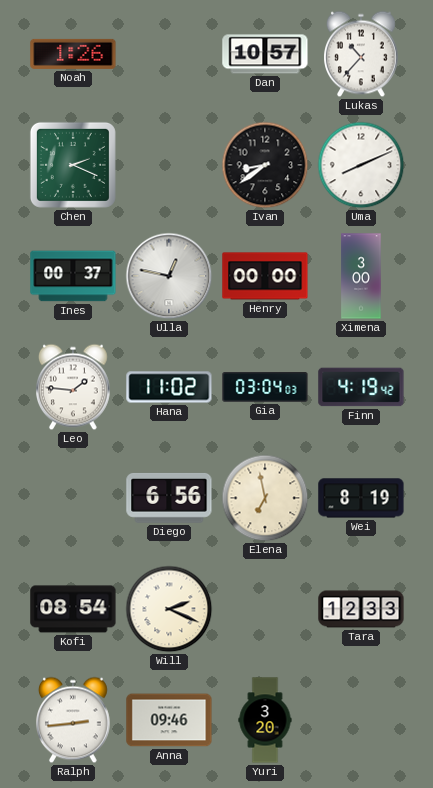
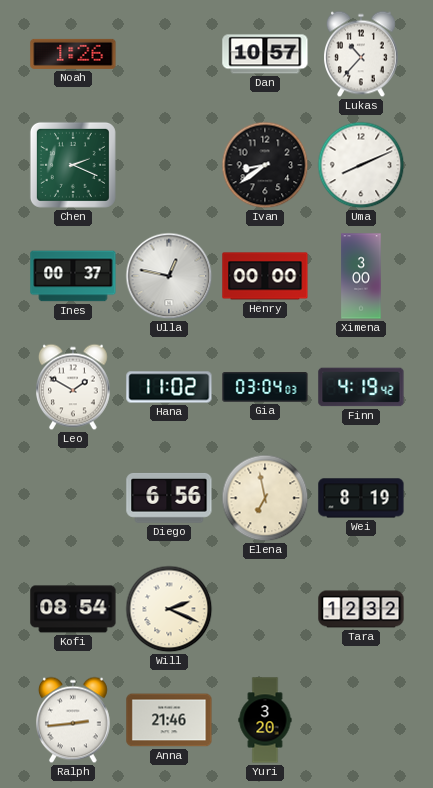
Leo: 1:46 -> 1:50
Tara: 12:33 -> 12:32
Anna: 09:46 -> 21:46
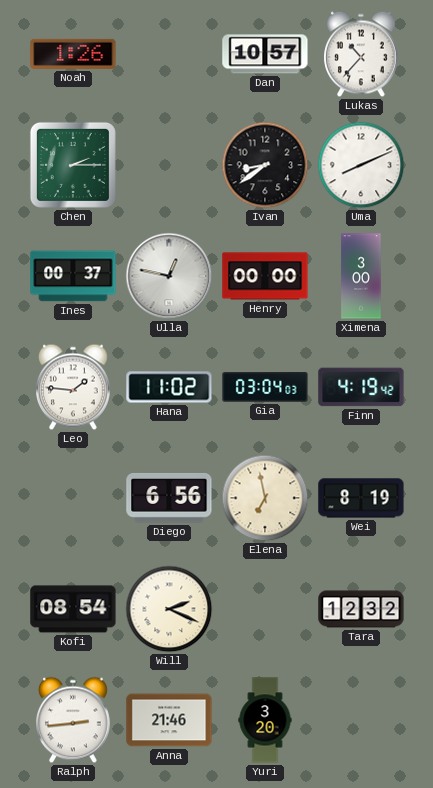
Chen: 2:19 -> 2:15
Leo: 1:50 -> 1:46
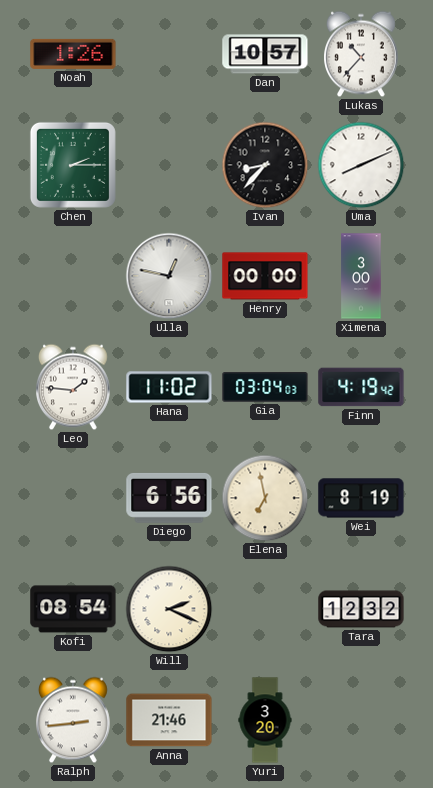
Ivan: 8:39 -> 8:37
Ines: 00:37 -> none
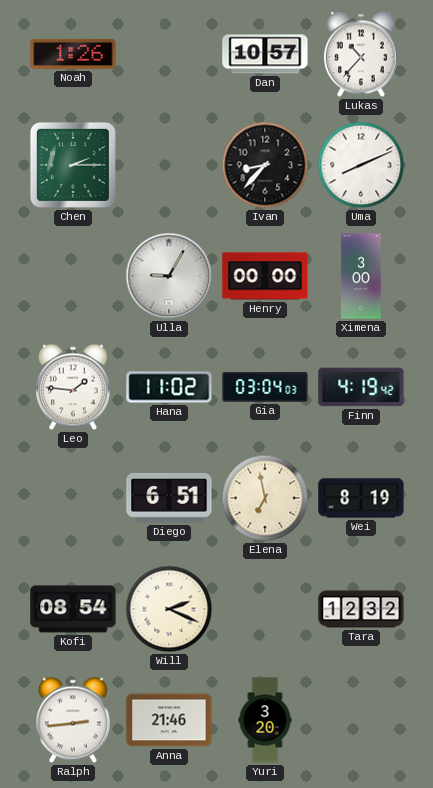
Ulla: 12:47 -> 9:05
Diego: 6:56 -> 6:51
